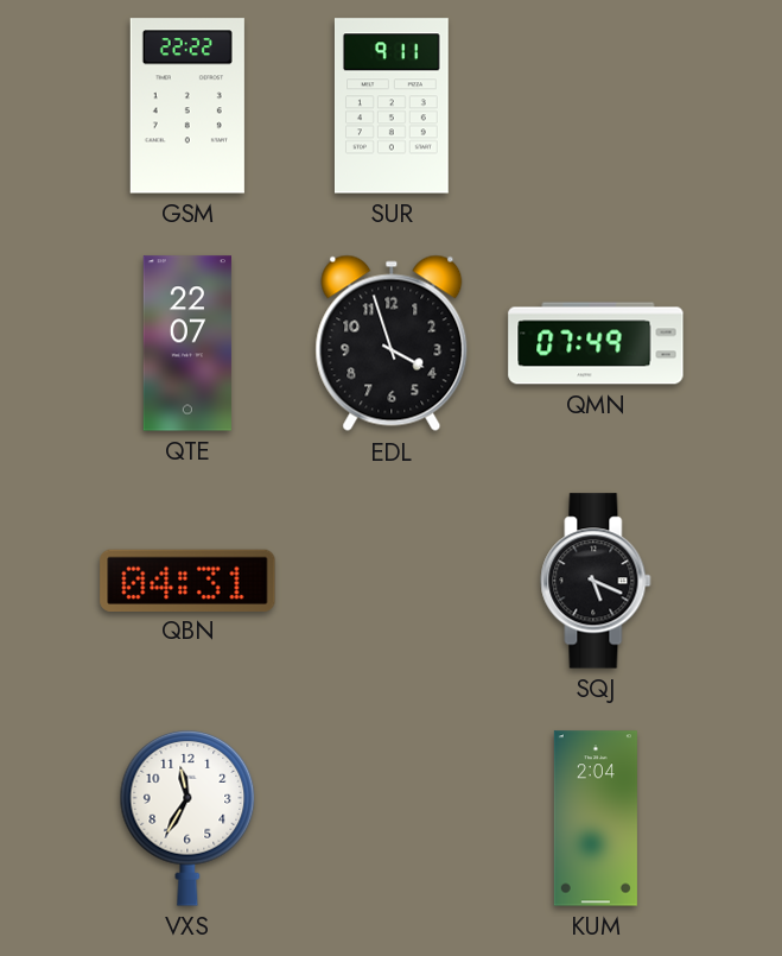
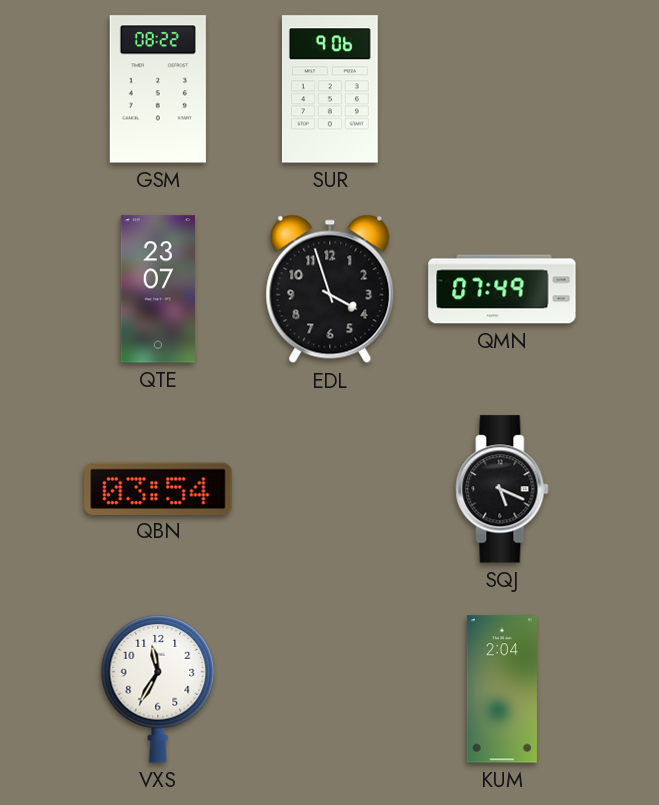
GSM: 22:22 -> 08:22
SUR: 9:11 -> 9:06
QTE: 22:07 -> 23:07
QBN: 04:31 -> 03:54
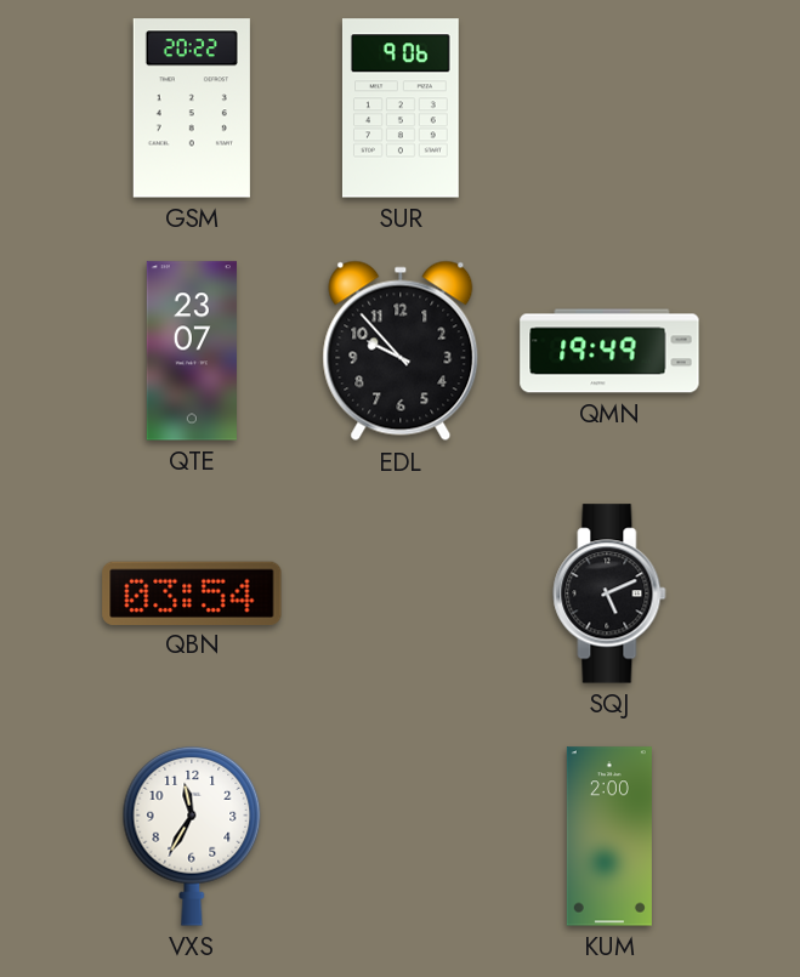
GSM: 08:22 -> 20:22
EDL: 3:57 -> 9:53
QMN: 07:49 -> 19:49
SQJ: 5:19 -> 5:11
KUM: 2:04 -> 2:00
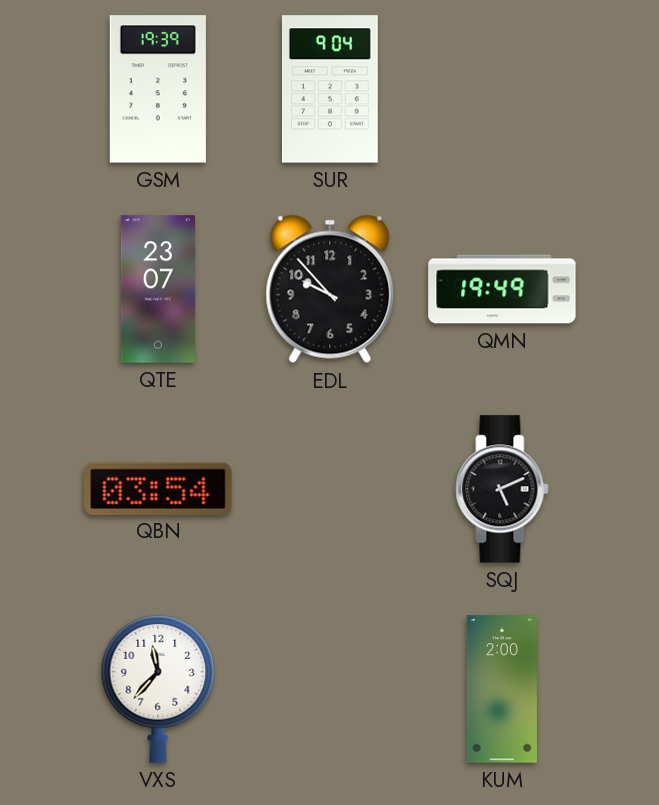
GSM: 20:22 -> 19:39
SUR: 9:06 -> 9:04
VXS: 11:35 -> 11:37
